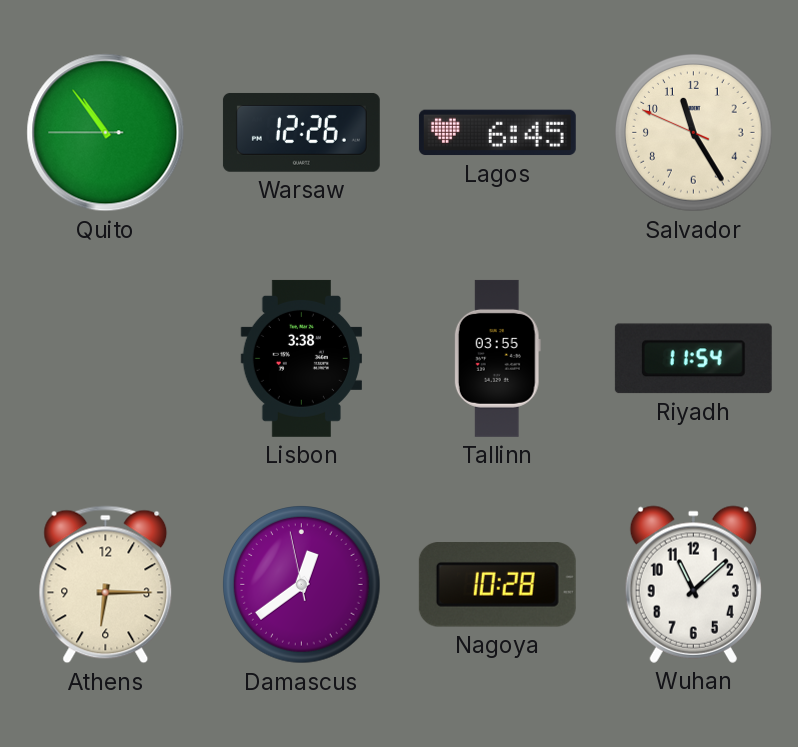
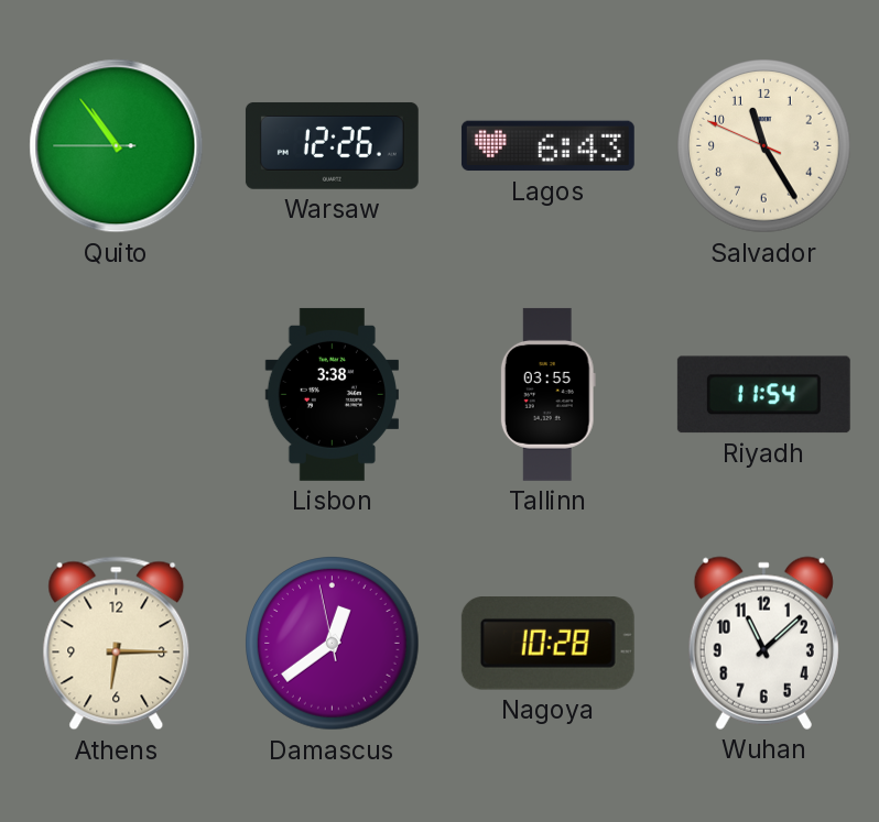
Lagos: 6:45 -> 6:43
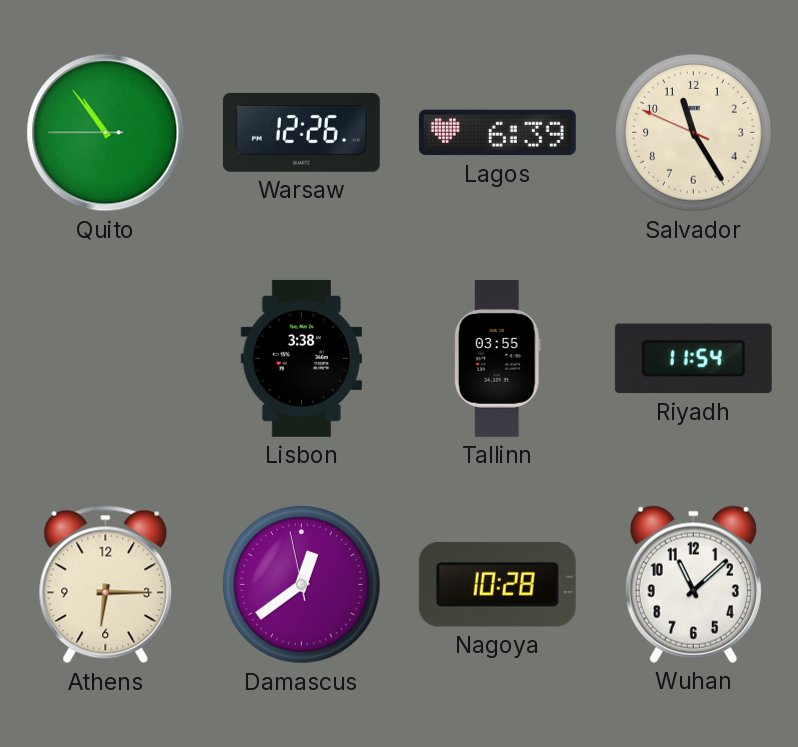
Lagos: 6:43 -> 6:39
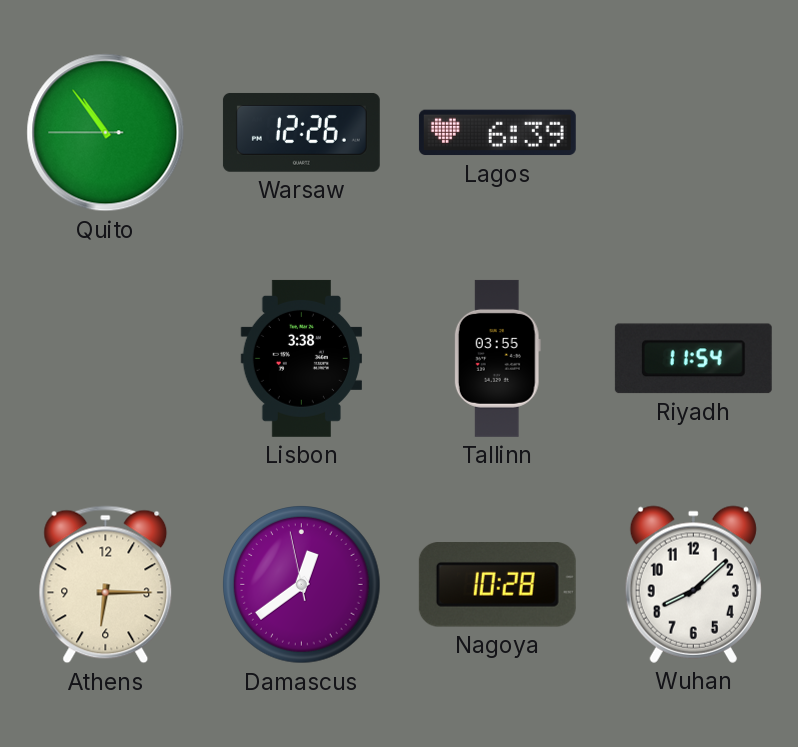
Salvador: 11:24 -> none
Wuhan: 11:08 -> 8:08
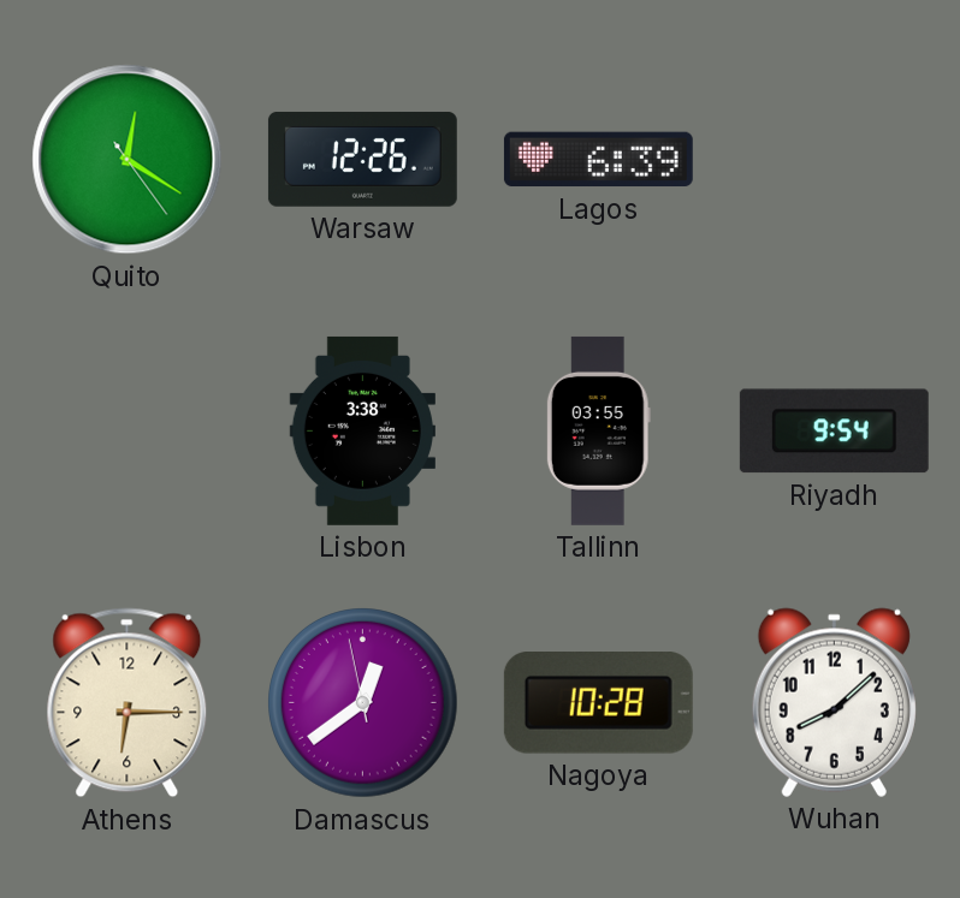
Quito: 10:53 -> 12:20
Riyadh: 11:54 -> 9:54
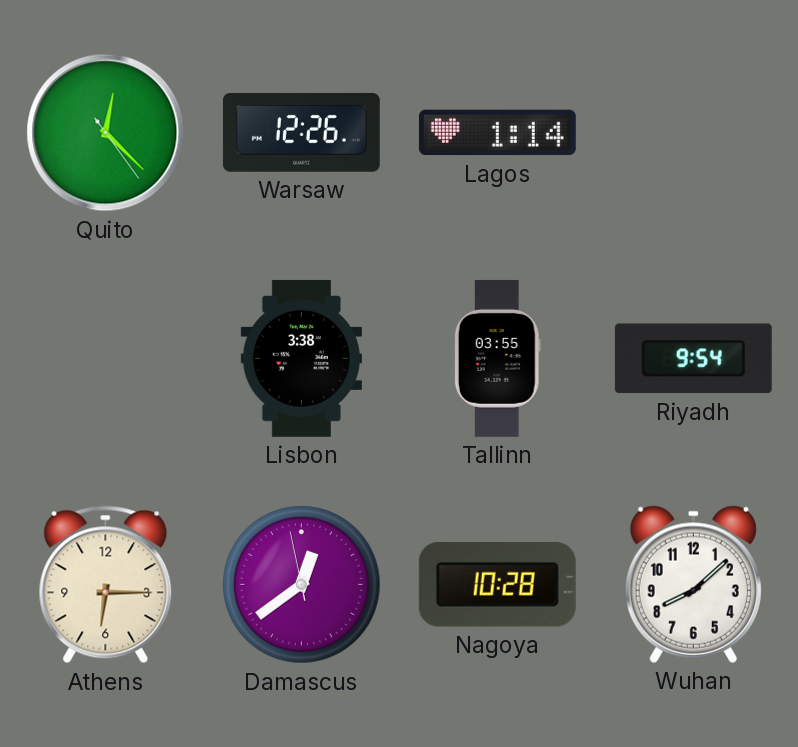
Quito: 12:20 -> 12:22
Lagos: 6:39 -> 1:14
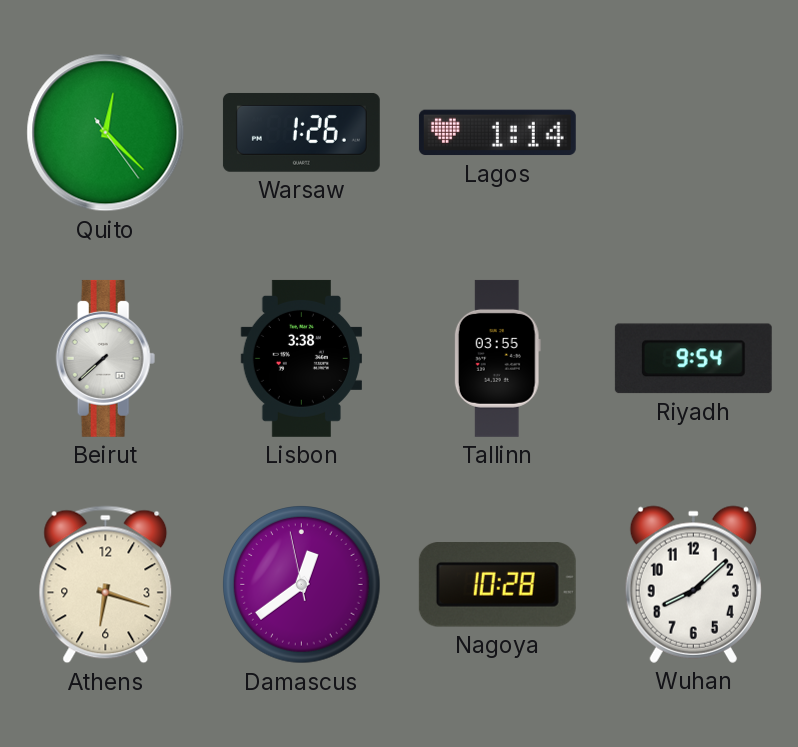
Warsaw: 12:26 -> 1:26
Beirut: none -> 7:38
Athens: 6:15 -> 6:18
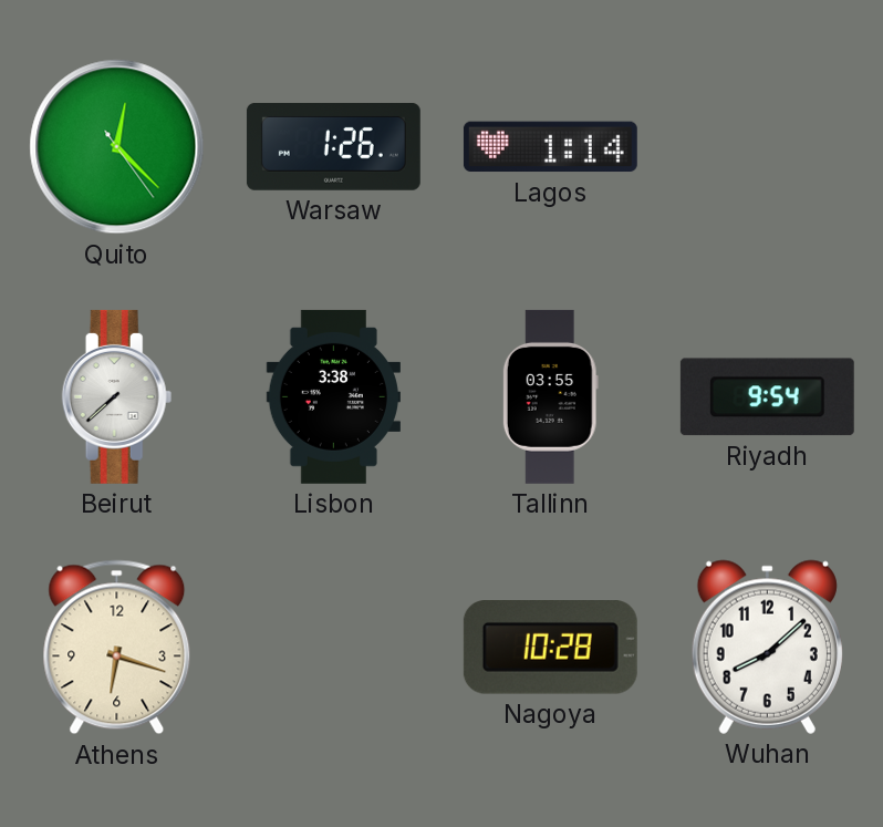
Damascus: 12:38 -> none
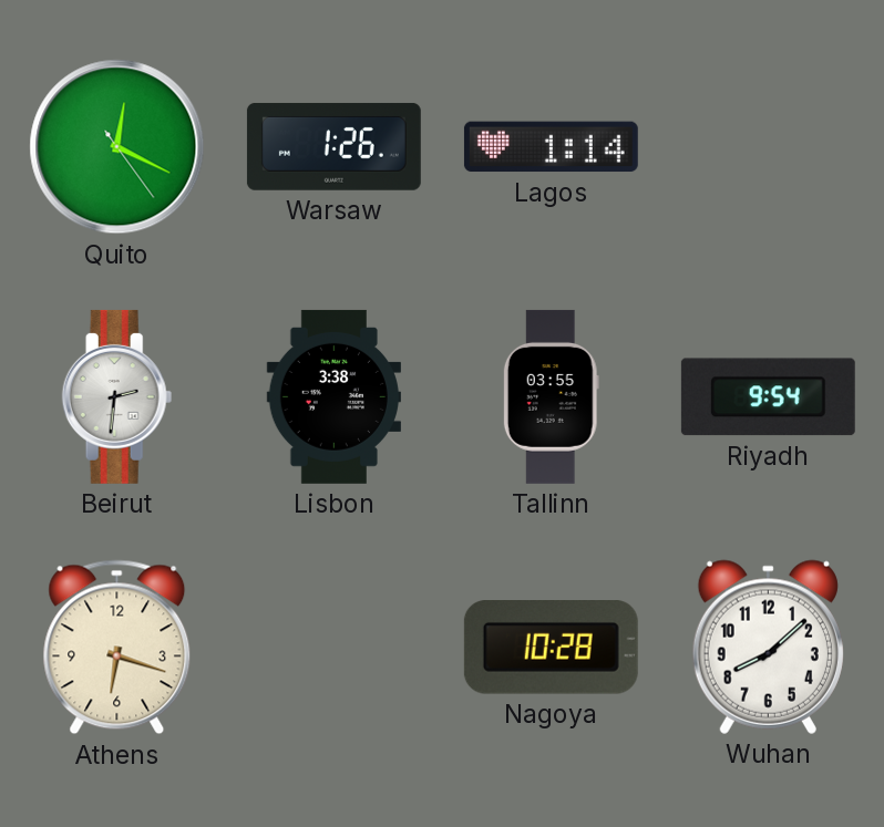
Quito: 12:22 -> 12:19
Beirut: 7:38 -> 2:31
